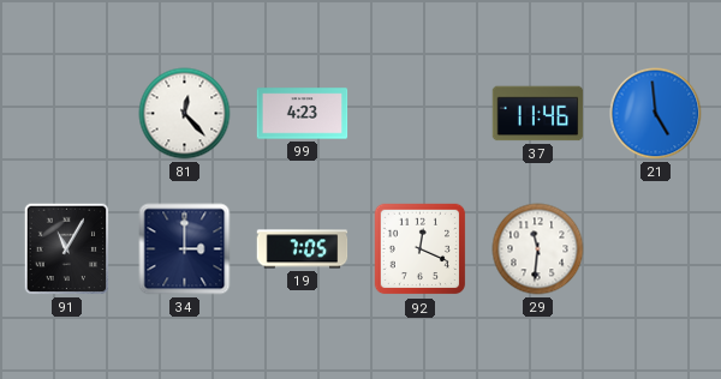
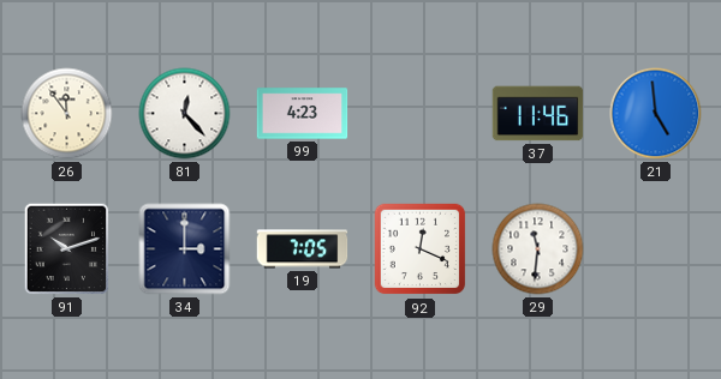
26: none -> 11:54
91: 11:05 -> 10:12
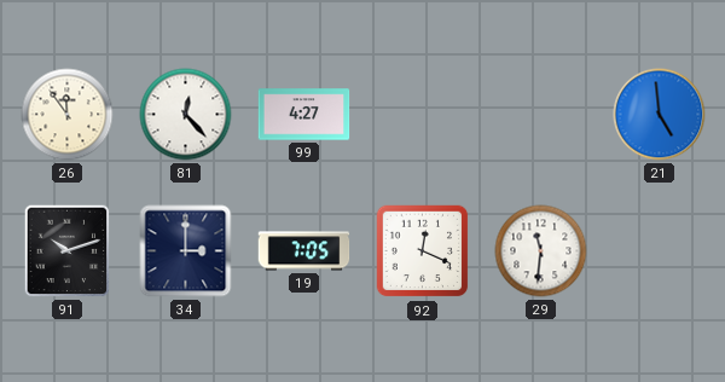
99: 4:23 -> 4:27
37: 11:46 -> none
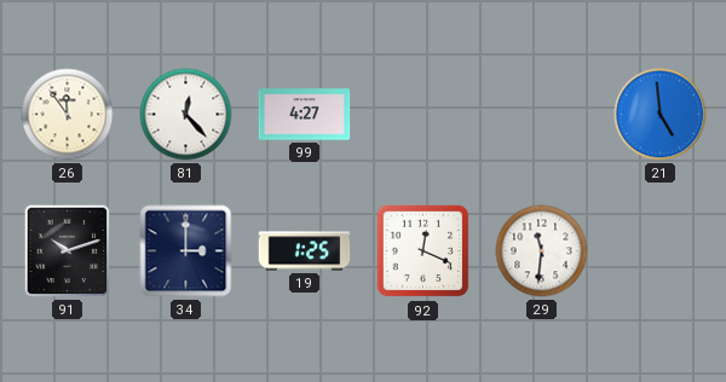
19: 7:05 -> 1:25
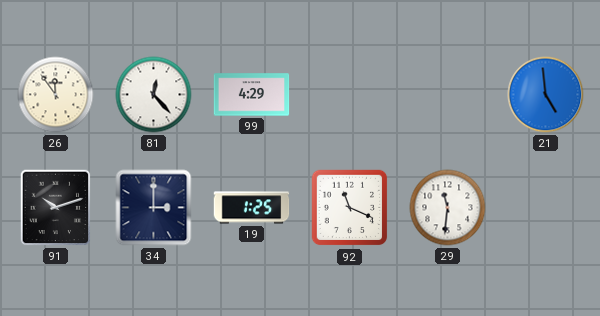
99: 4:27 -> 4:29
92: 12:19 -> 11:19
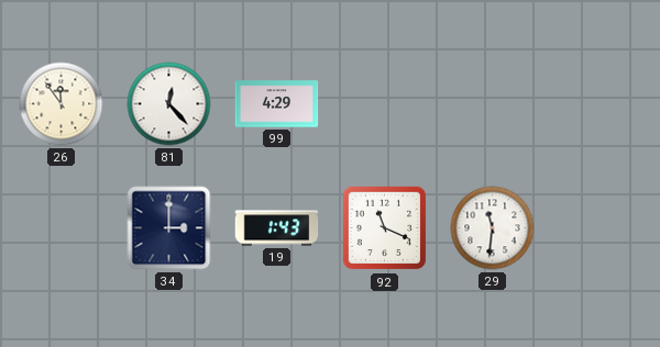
21: 4:59 -> none
91: 10:12 -> none
19: 1:25 -> 1:43
